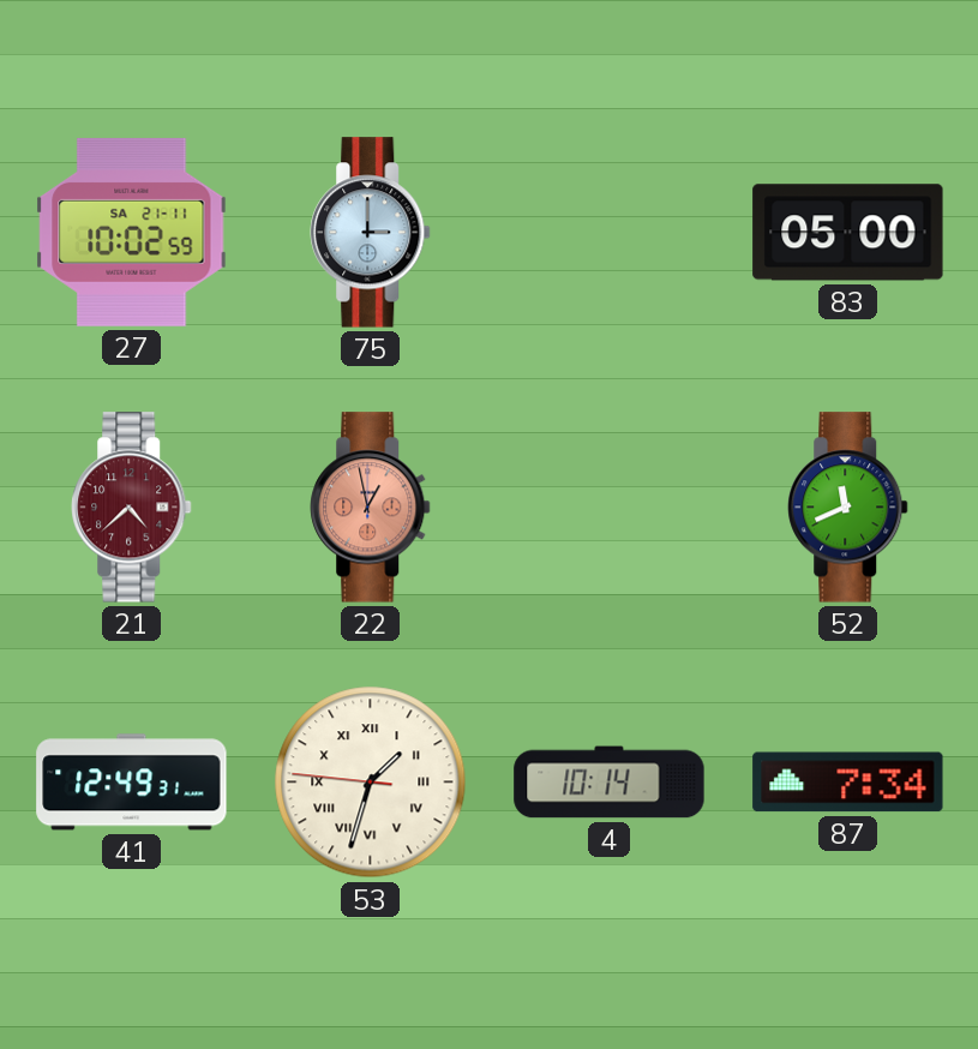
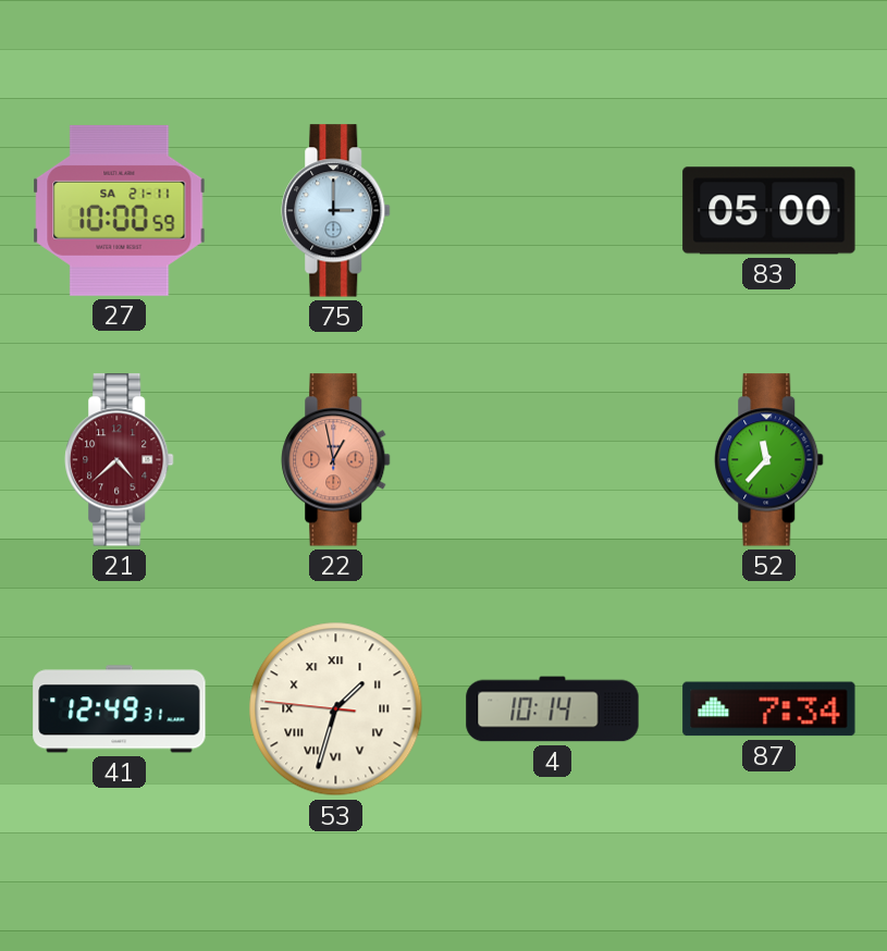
27: 10:02 -> 10:00
52: 11:41 -> 11:37
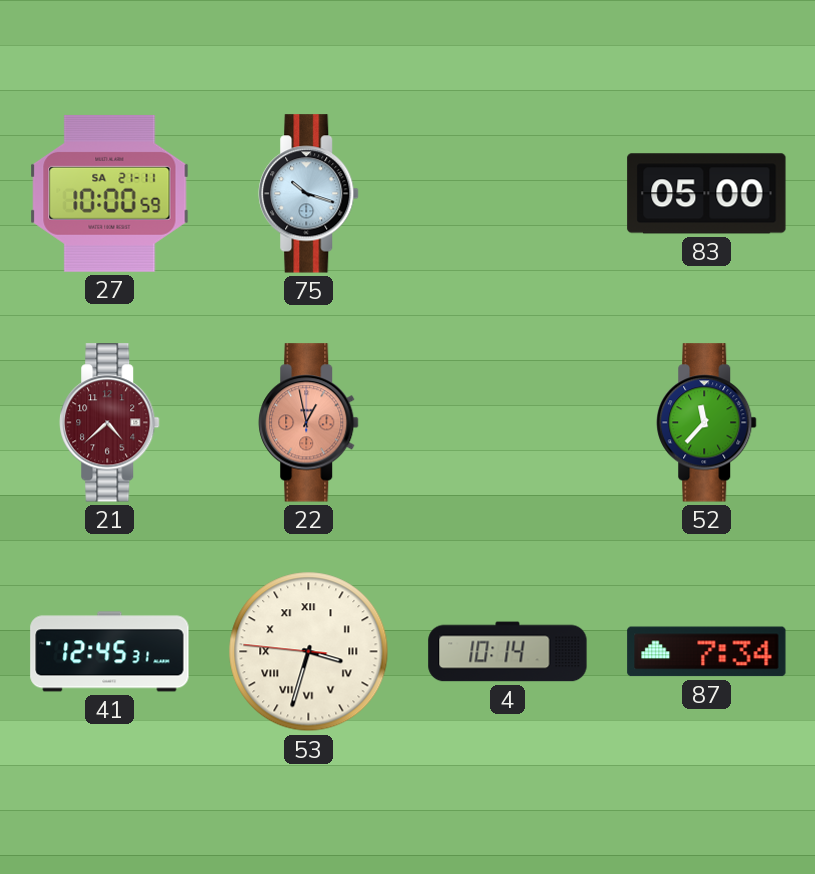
75: 3:00 -> 10:18
41: 12:49 -> 12:45
53: 1:32 -> 3:32
